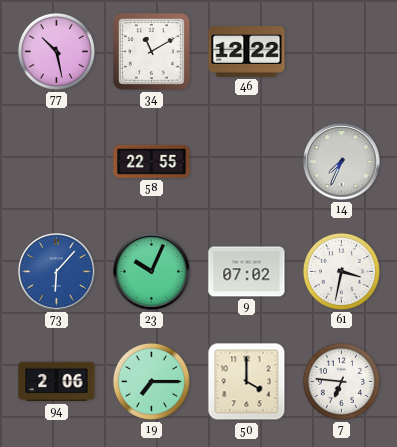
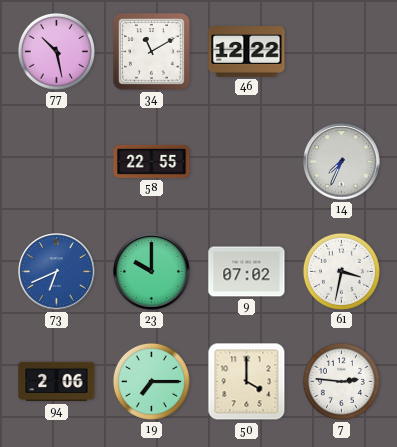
73: 6:07 -> 6:41
23: 10:04 -> 10:00
7: 6:46 -> 2:46
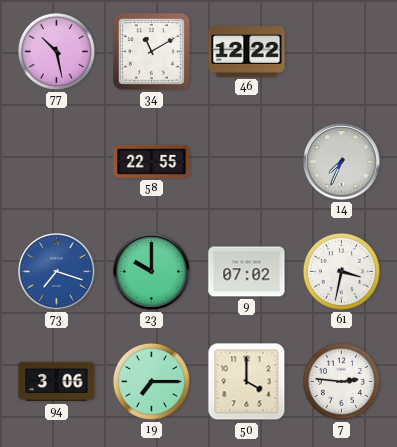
73: 6:41 -> 7:18
94: 2:06 -> 3:06
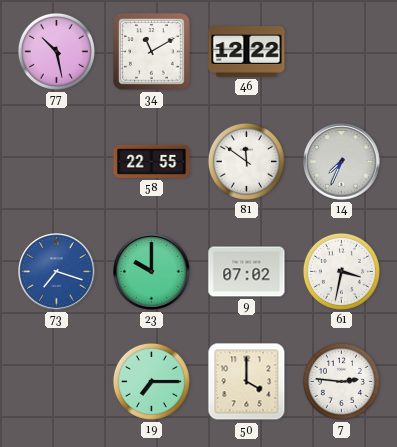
81: none -> 11:51
94: 3:06 -> none
